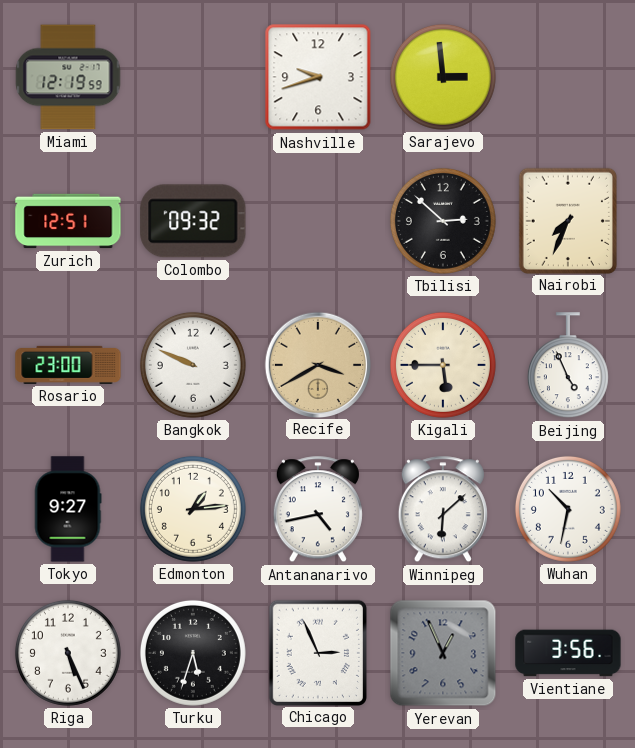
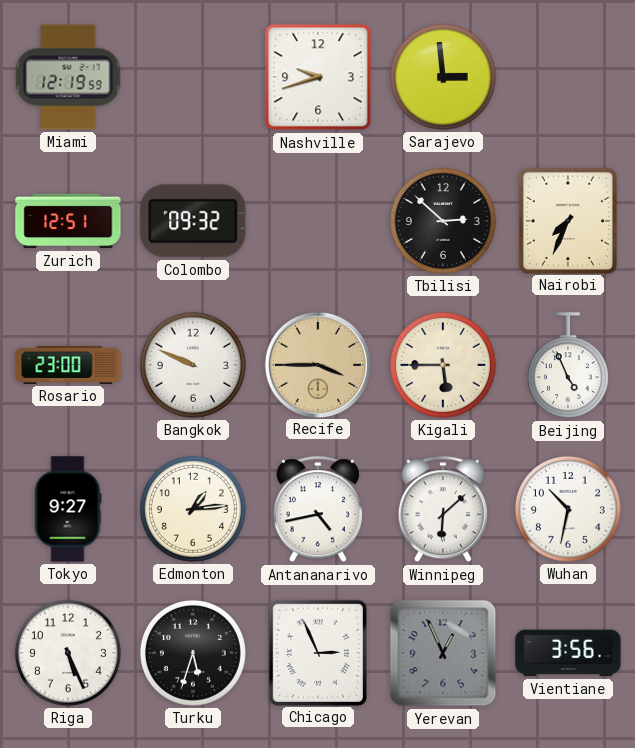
Recife: 3:40 -> 3:45
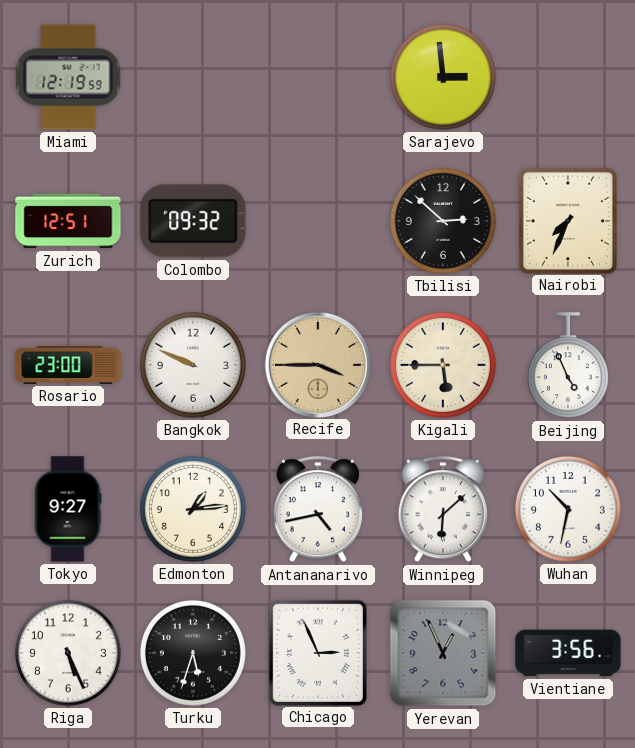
Nashville: 9:42 -> none
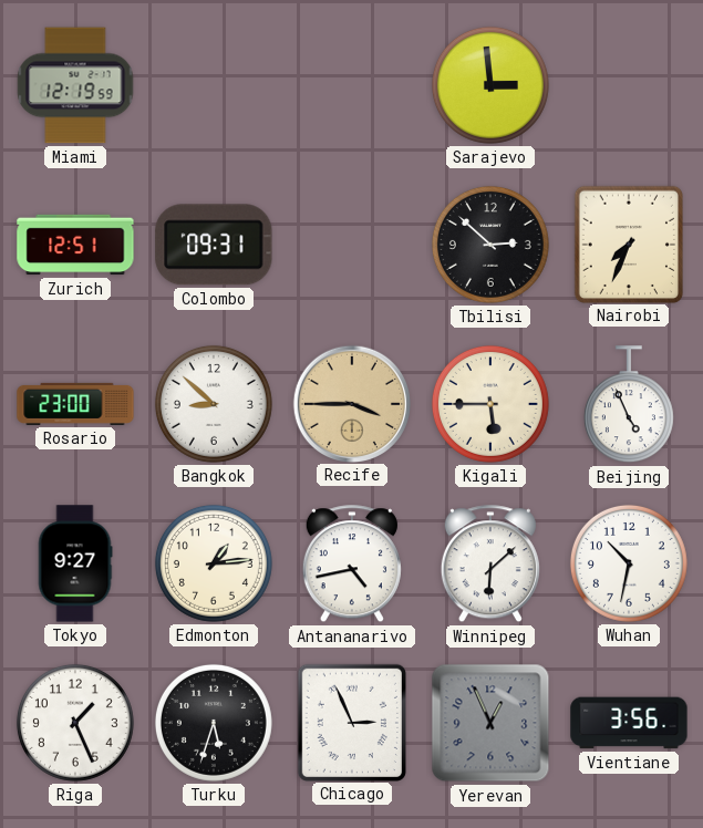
Colombo: 09:32 -> 09:31
Bangkok: 9:49 -> 8:52
Riga: 5:26 -> 1:26
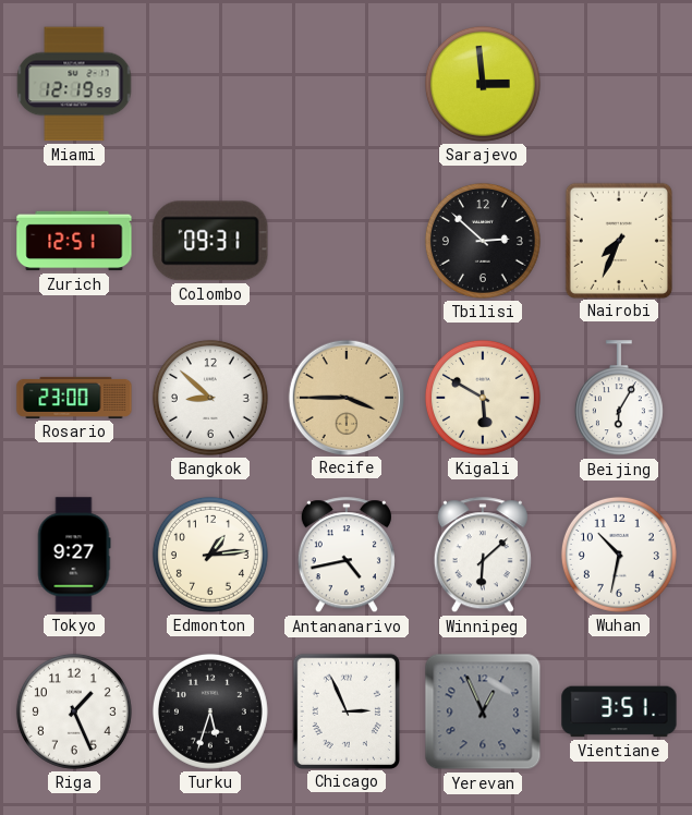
Kigali: 5:45 -> 5:50
Beijing: 4:56 -> 6:05
Vientiane: 3:56 -> 3:51
